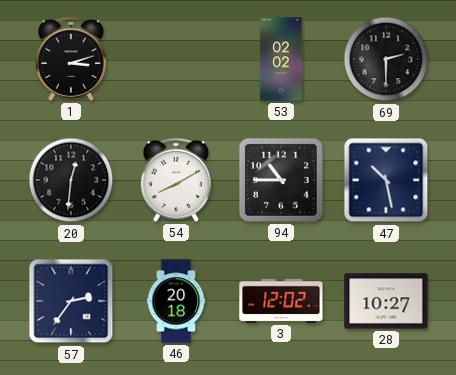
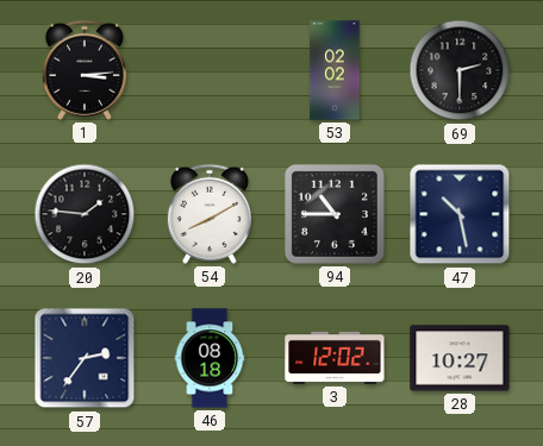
1: 3:12 -> 3:14
20: 12:31 -> 1:46
46: 20:18 -> 08:18
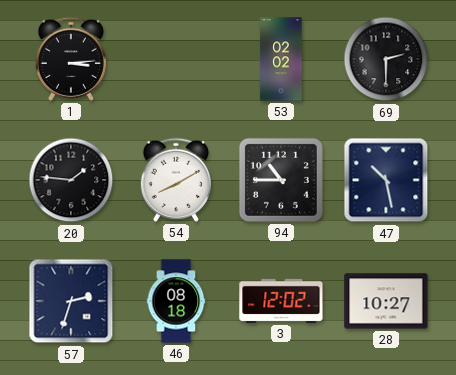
57: 2:36 -> 2:33
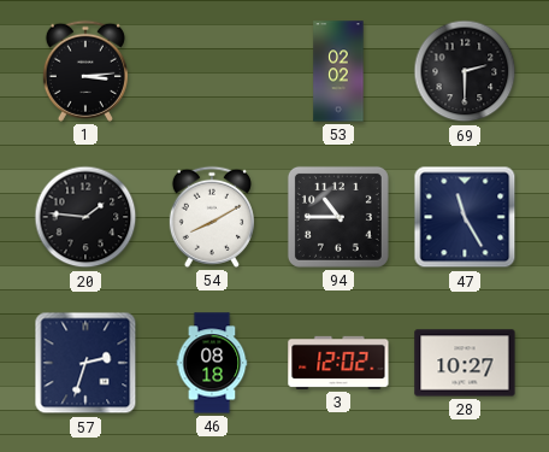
47: 10:28 -> 11:25
